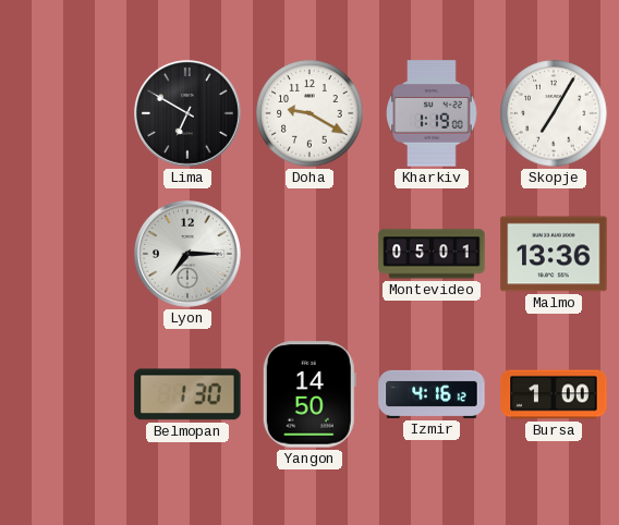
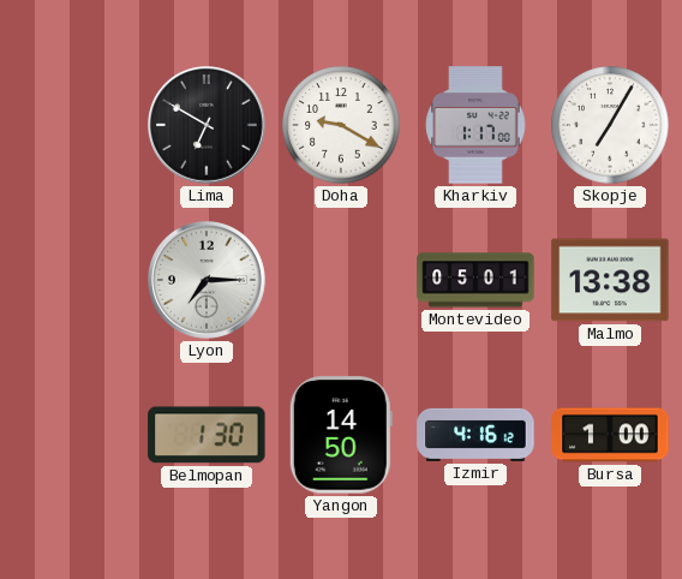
Kharkiv: 1:19 -> 1:17
Malmo: 13:36 -> 13:38
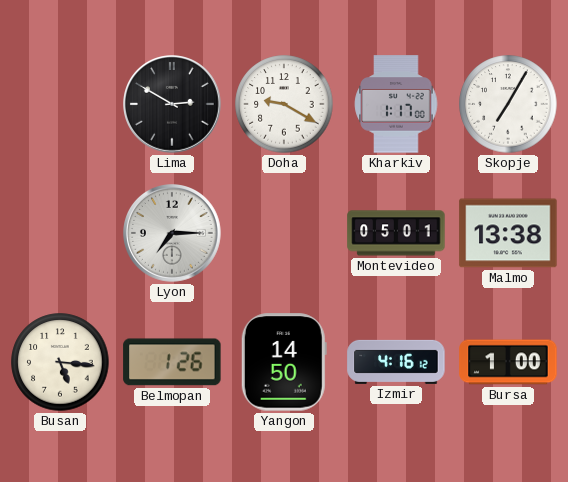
Lima: 6:50 -> 2:50
Busan: none -> 5:16
Belmopan: 1:30 -> 1:26
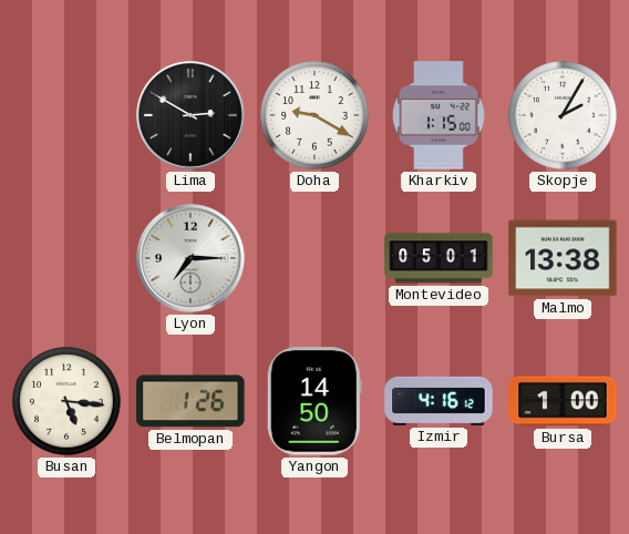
Kharkiv: 1:17 -> 1:15
Skopje: 7:05 -> 2:05
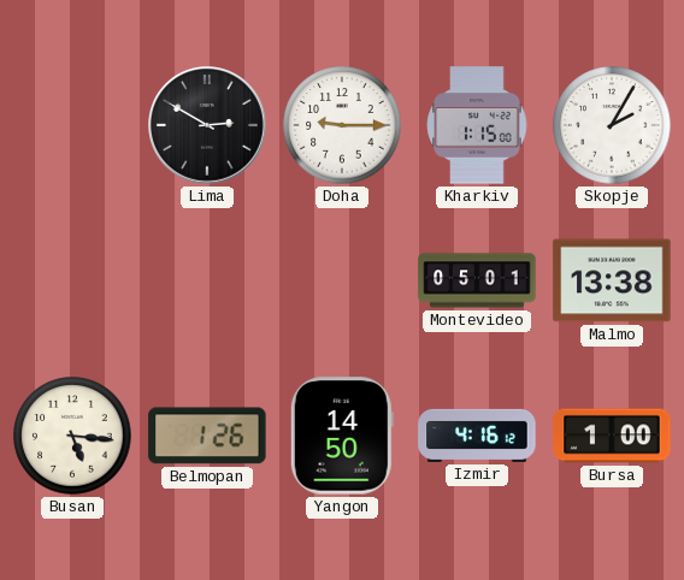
Doha: 9:20 -> 9:15
Lyon: 7:15 -> none
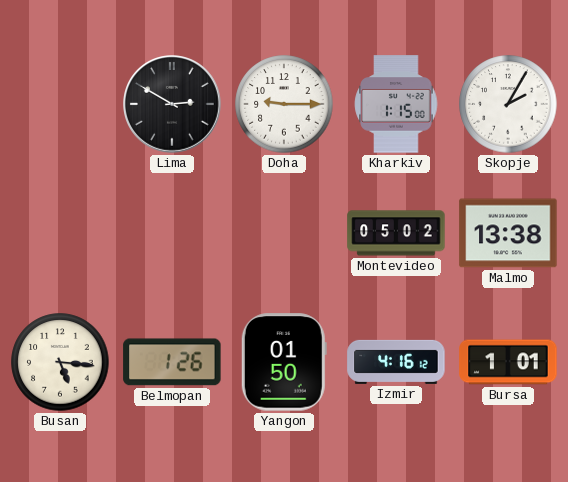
Montevideo: 05:01 -> 05:02
Yangon: 14:50 -> 01:50
Bursa: 1:00 -> 1:01
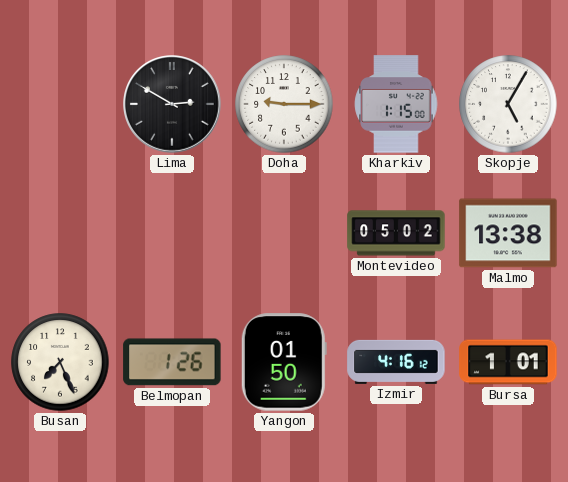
Skopje: 2:05 -> 5:05
Busan: 5:16 -> 7:26
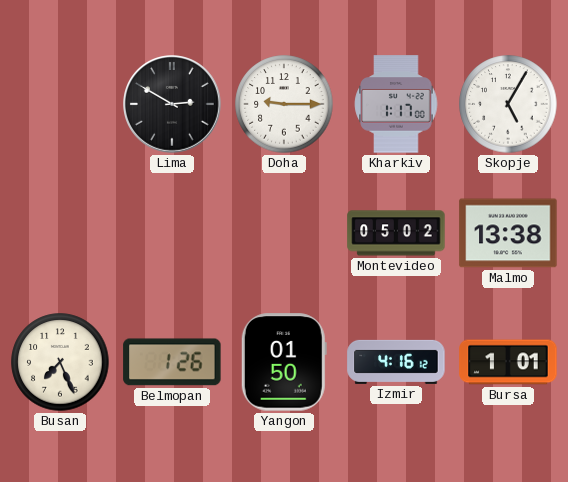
Kharkiv: 1:15 -> 1:17
